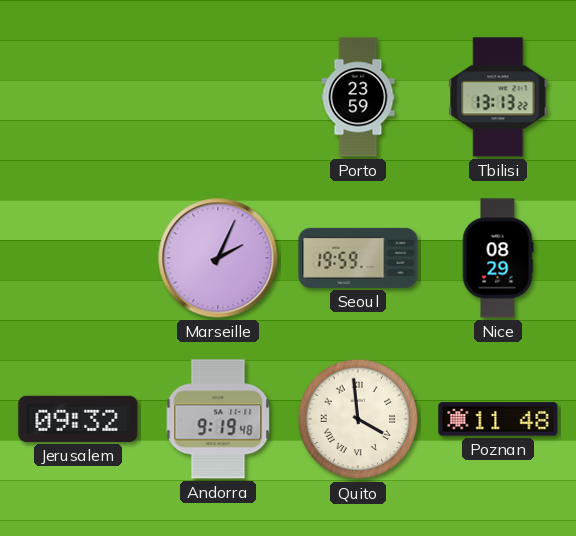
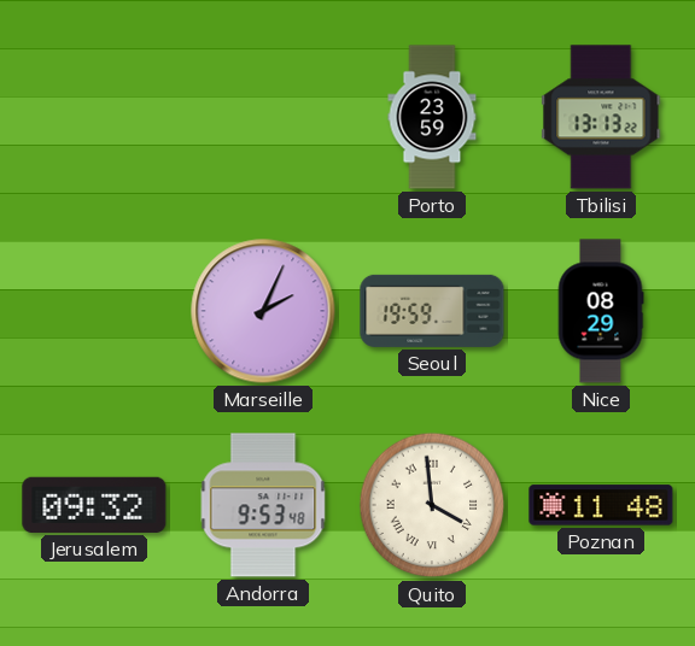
Andorra: 9:19 -> 9:53
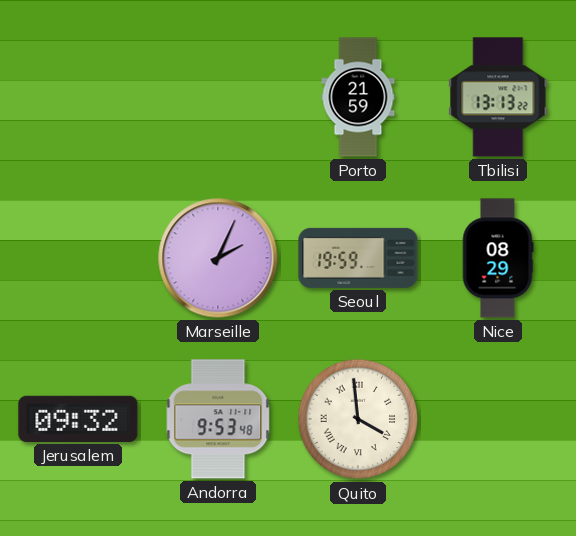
Porto: 23:59 -> 21:59
Poznan: 11:48 -> none
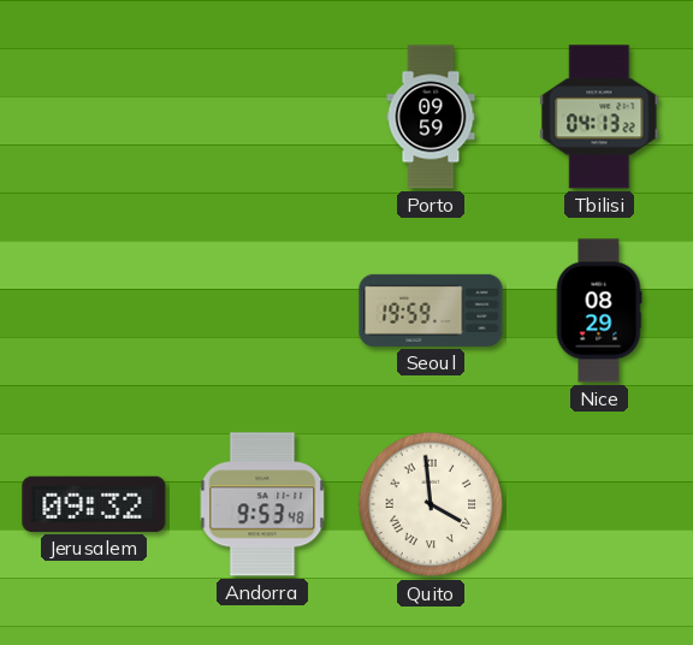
Porto: 21:59 -> 09:59
Tbilisi: 13:13 -> 04:13
Marseille: 2:04 -> none
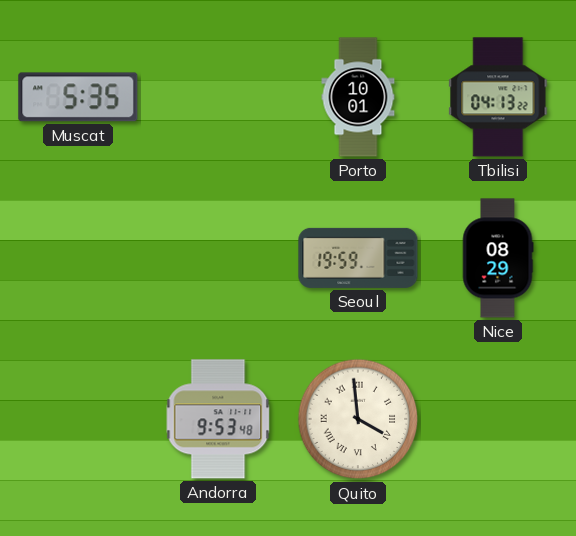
Muscat: none -> 5:35
Porto: 09:59 -> 10:01
Jerusalem: 09:32 -> none
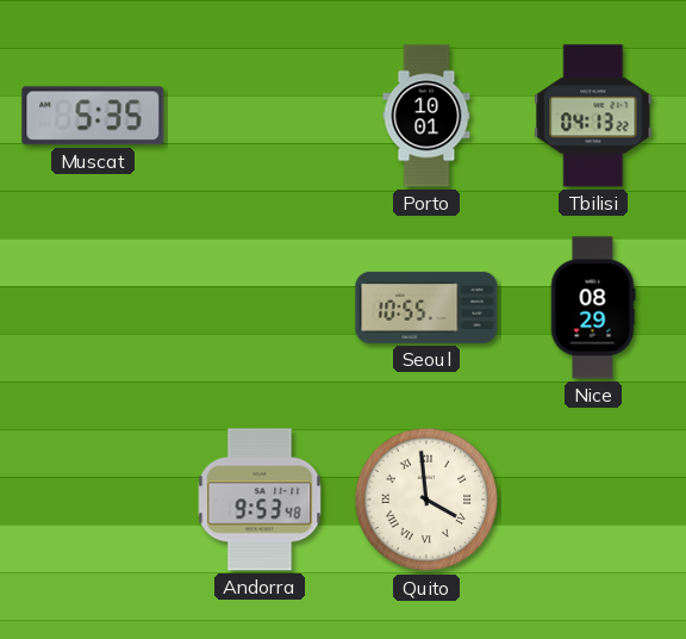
Seoul: 19:59 -> 10:55
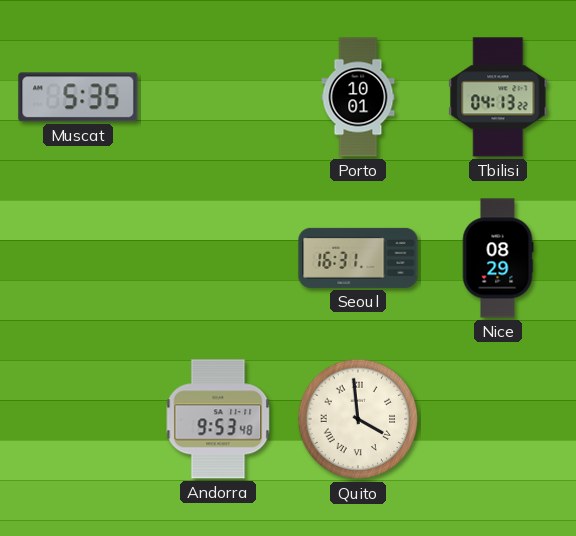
Seoul: 10:55 -> 16:31
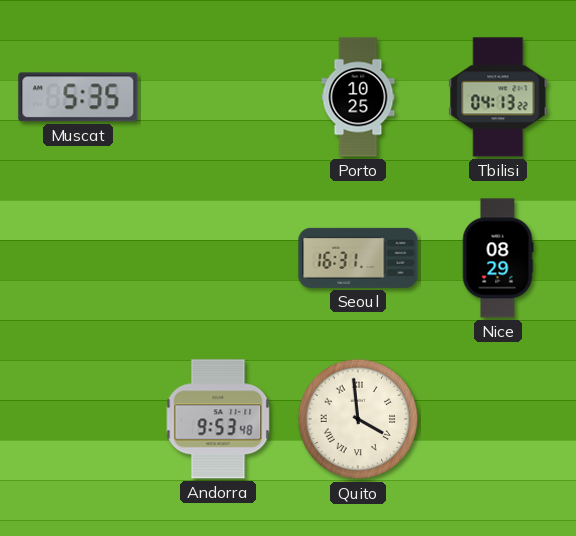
Porto: 10:01 -> 10:25
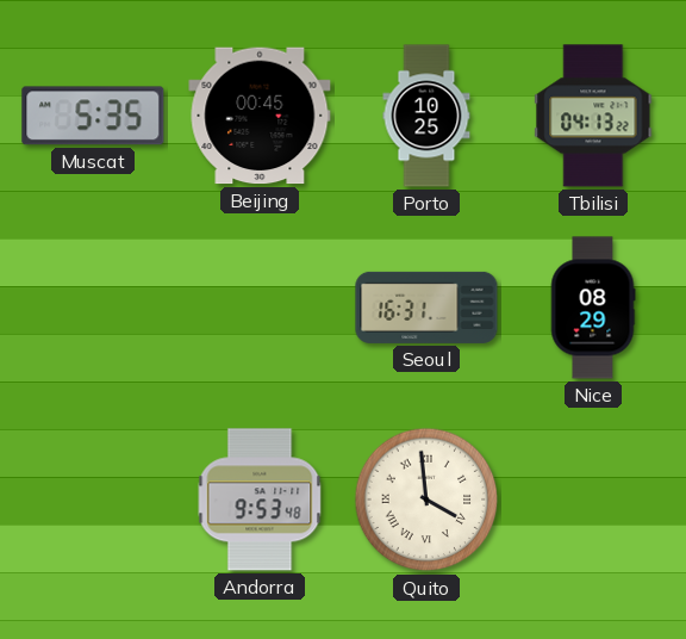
Beijing: none -> 00:45
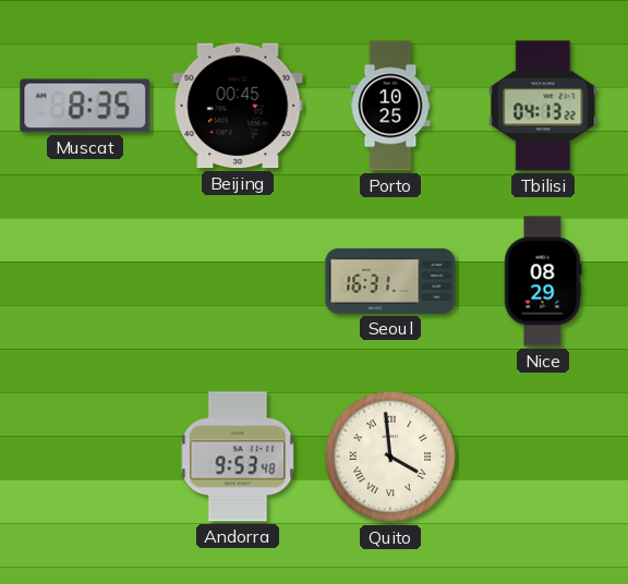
Muscat: 5:35 -> 8:35
